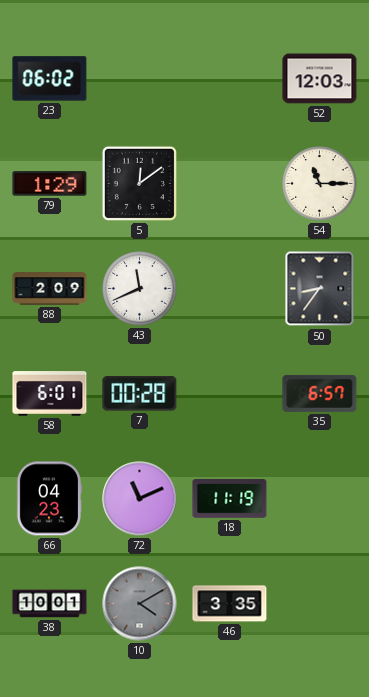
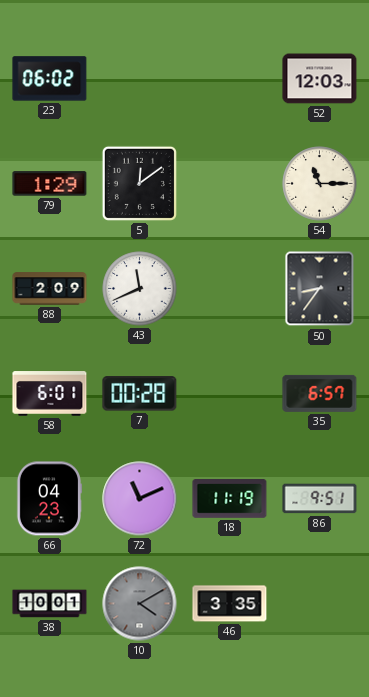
86: none -> 9:51
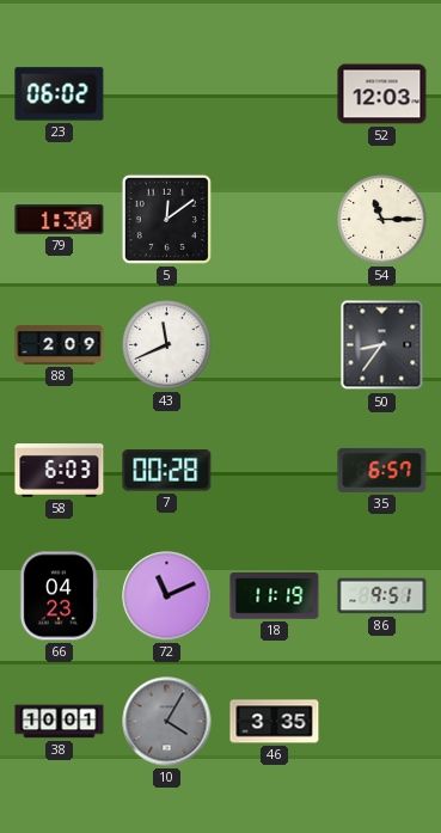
79: 1:29 -> 1:30
58: 6:01 -> 6:03
10: 4:10 -> 4:05
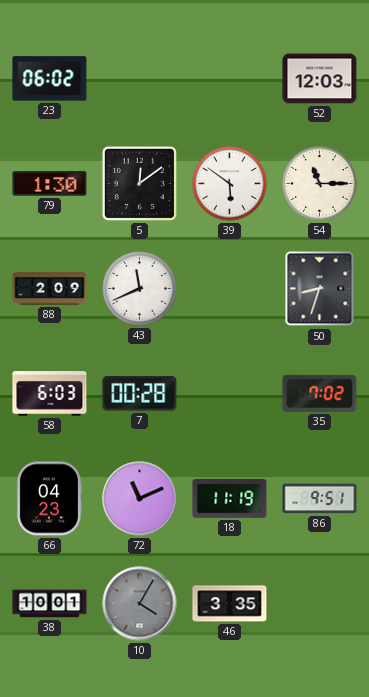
39: none -> 5:51
50: 8:36 -> 8:33
35: 6:57 -> 7:02
